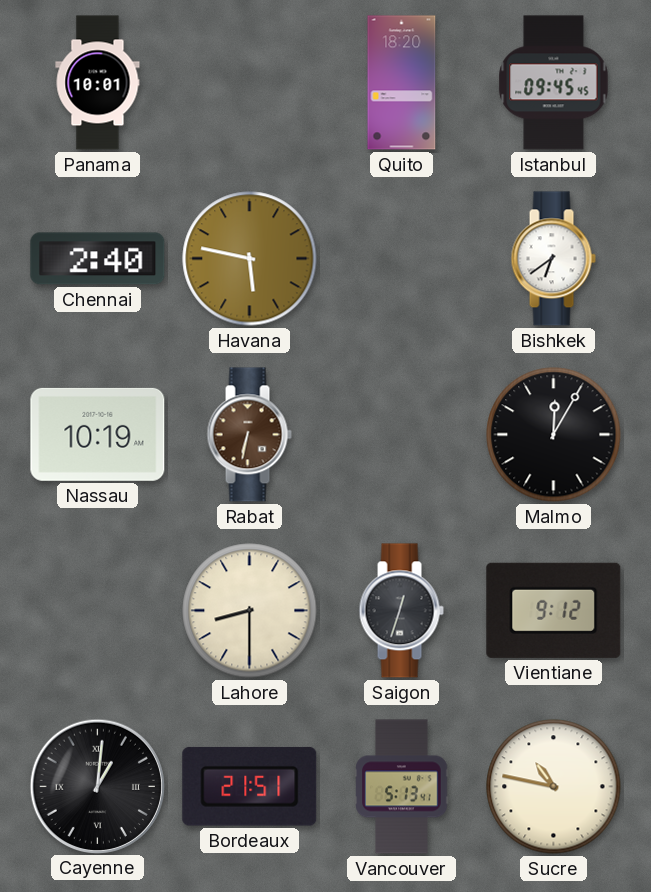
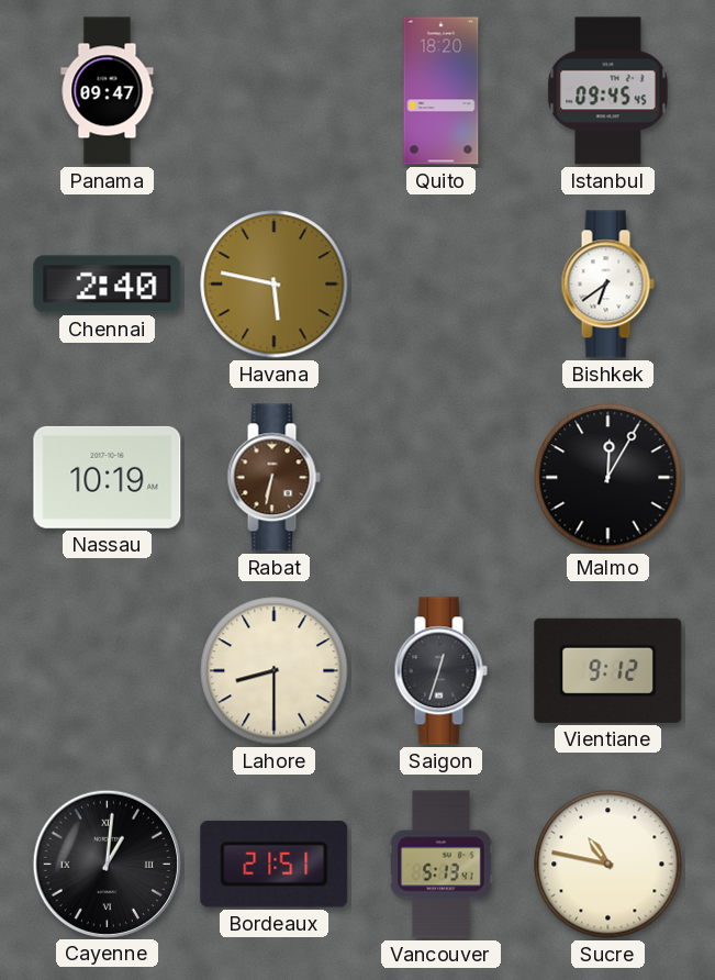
Panama: 10:01 -> 09:47
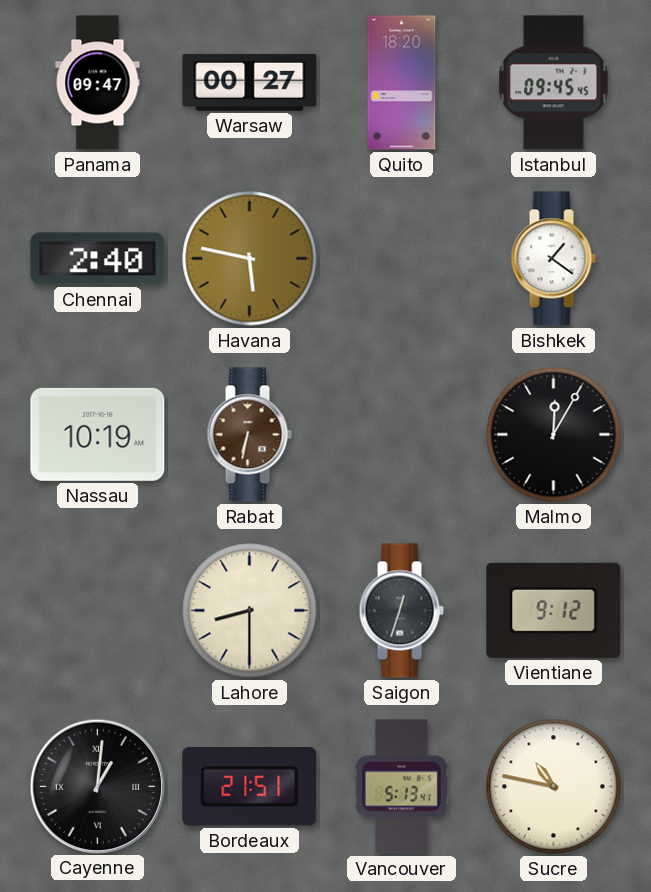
Warsaw: none -> 00:27
Bishkek: 6:39 -> 1:21
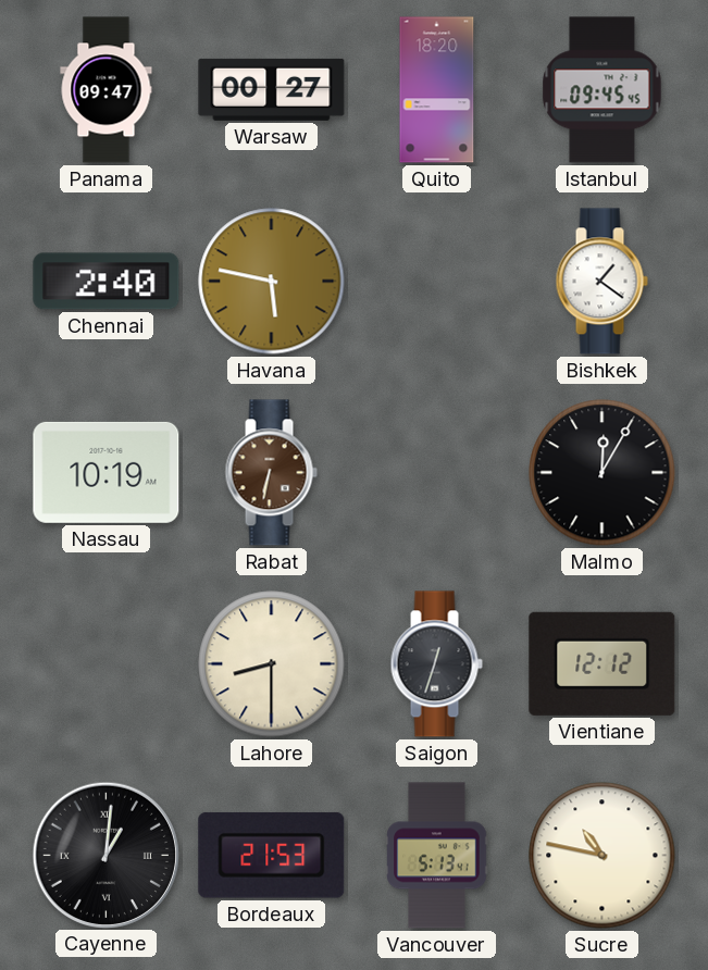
Vientiane: 9:12 -> 12:12
Bordeaux: 21:51 -> 21:53
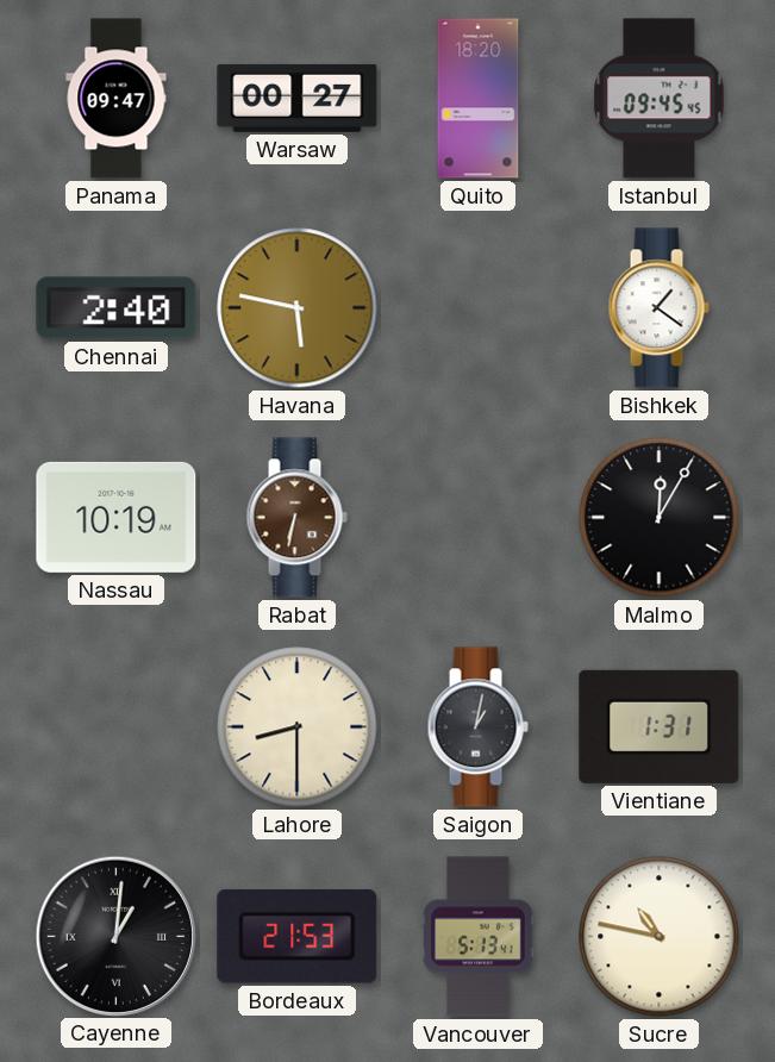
Saigon: 12:33 -> 1:02
Vientiane: 12:12 -> 1:31
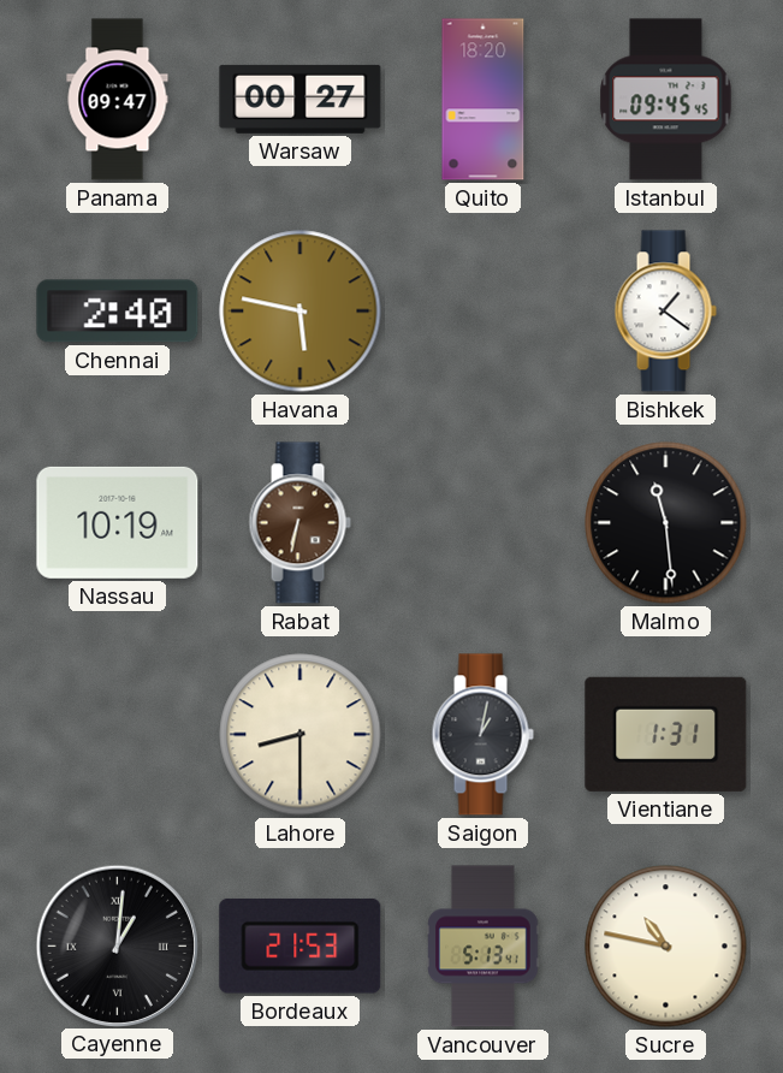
Malmo: 12:05 -> 11:29
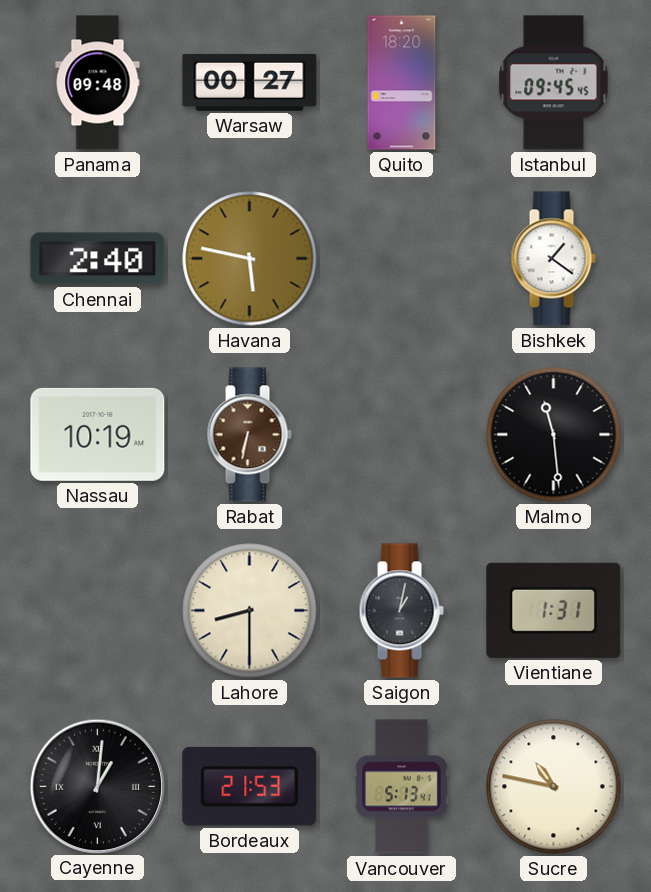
Panama: 09:47 -> 09:48
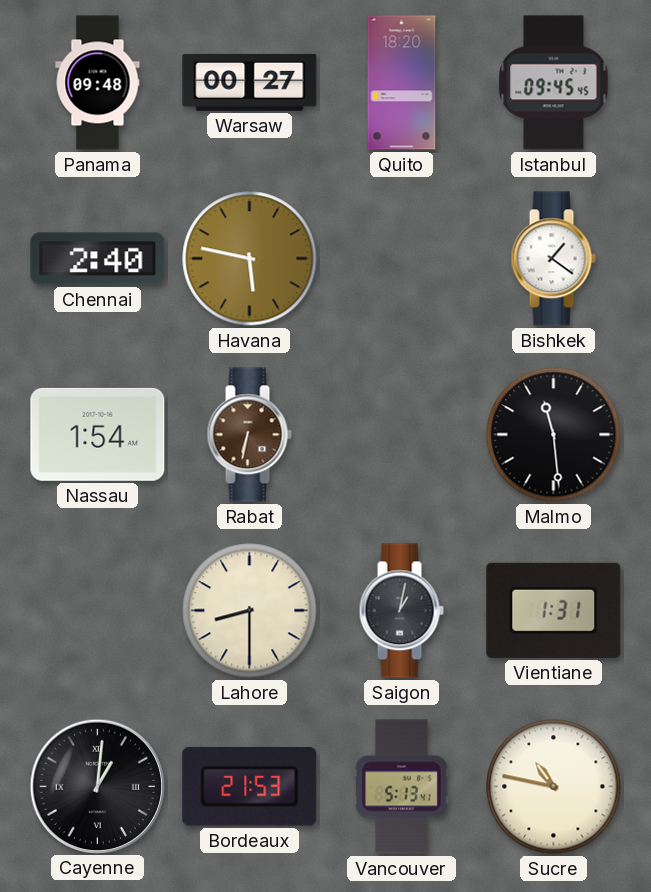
Nassau: 10:19 -> 1:54
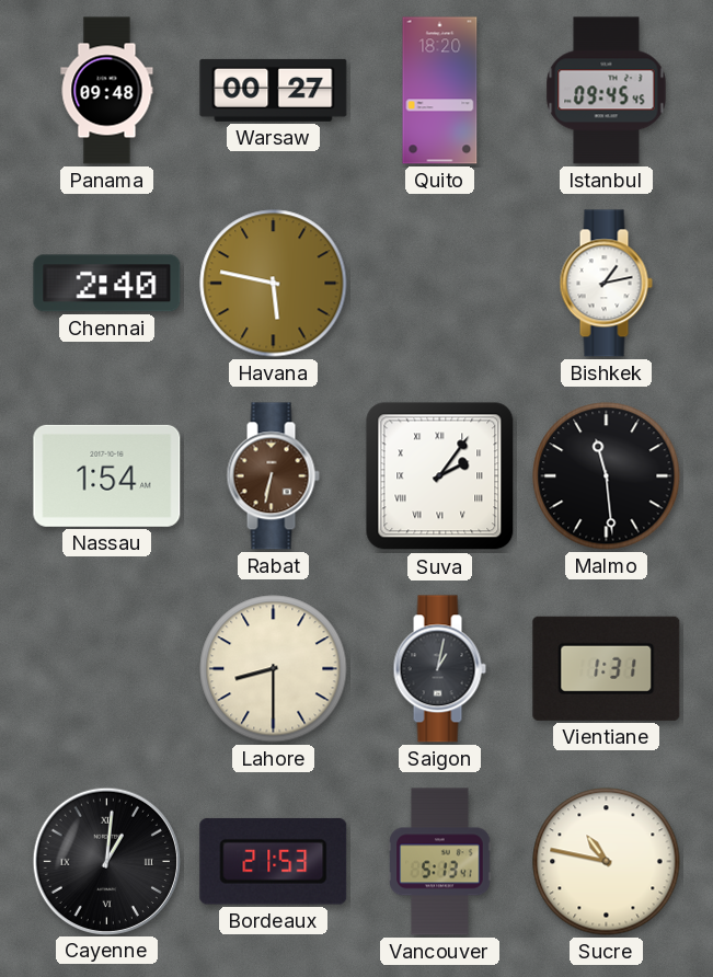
Bishkek: 1:21 -> 1:13
Suva: none -> 2:06
